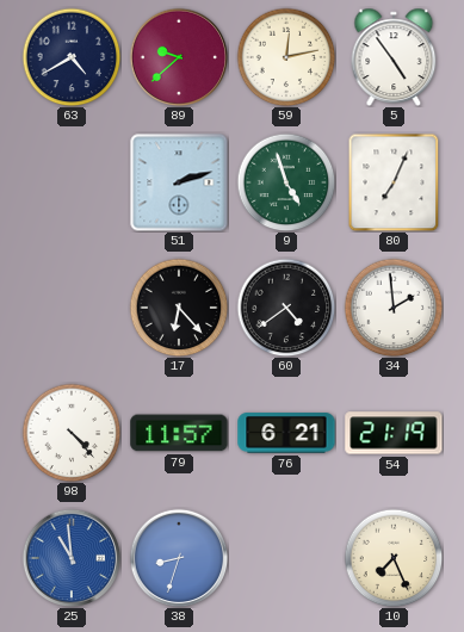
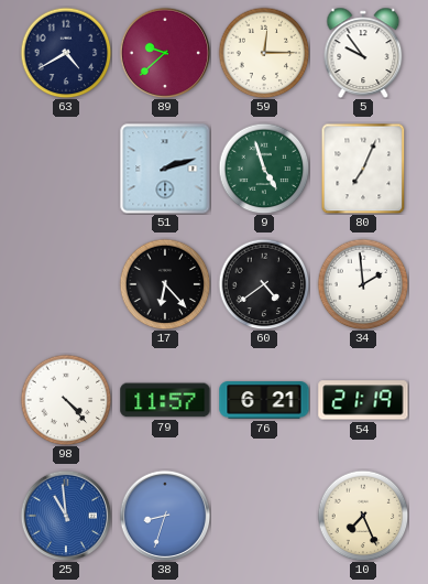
59: 12:13 -> 12:15
5: 4:54 -> 9:54
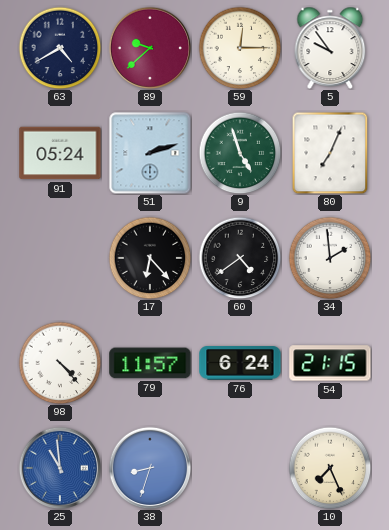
91: none -> 05:24
76: 6:21 -> 6:24
54: 21:19 -> 21:15
